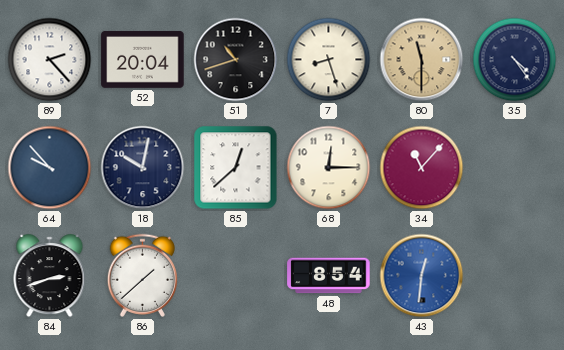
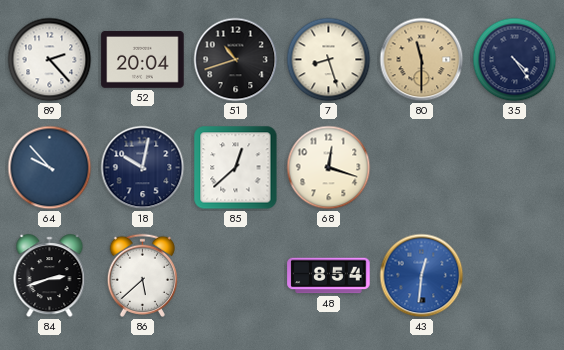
68: 12:15 -> 12:18
34: 11:07 -> none
86: 1:38 -> 5:38
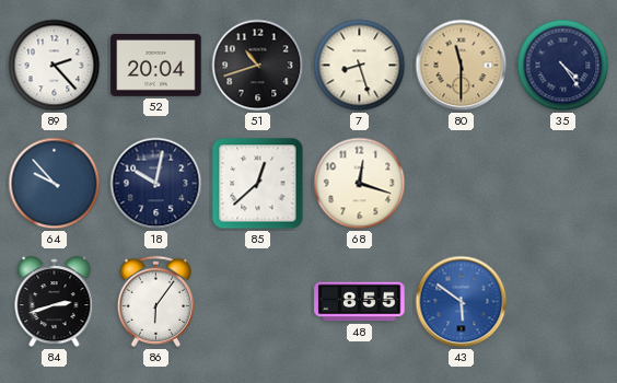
86: 5:38 -> 6:06
48: 8:54 -> 8:55
43: 12:31 -> 5:51
